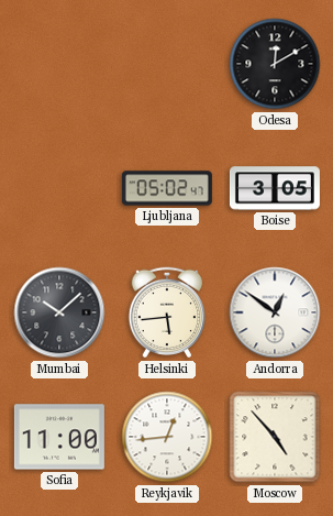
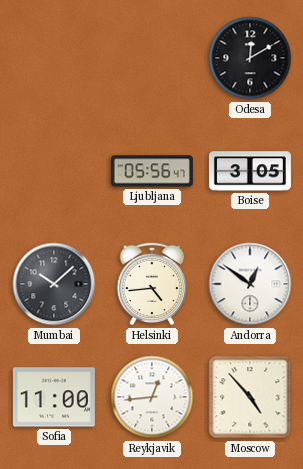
Ljubljana: 05:02 -> 05:56
Helsinki: 5:44 -> 4:44
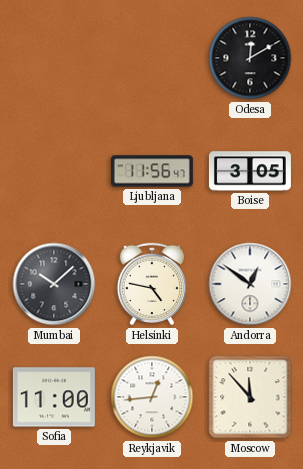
Ljubljana: 05:56 -> 11:56
Helsinki: 4:44 -> 4:47
Moscow: 4:53 -> 11:53
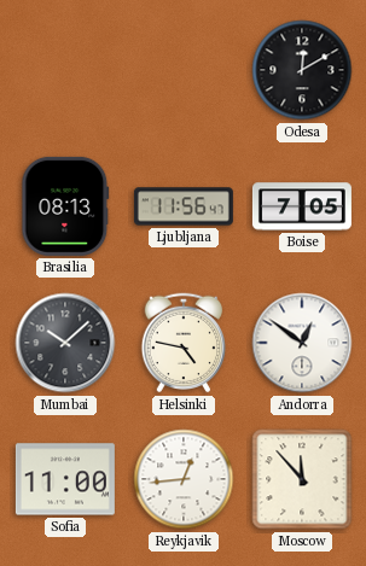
Brasilia: none -> 08:13
Boise: 3:05 -> 7:05
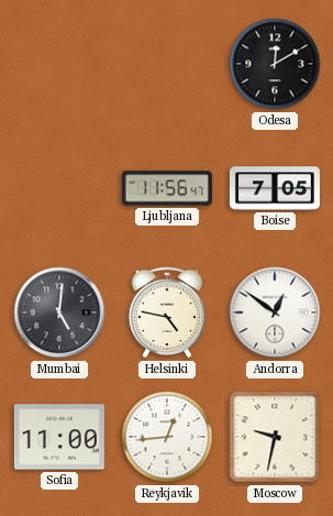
Brasilia: 08:13 -> none
Mumbai: 10:08 -> 5:01
Moscow: 11:53 -> 9:32
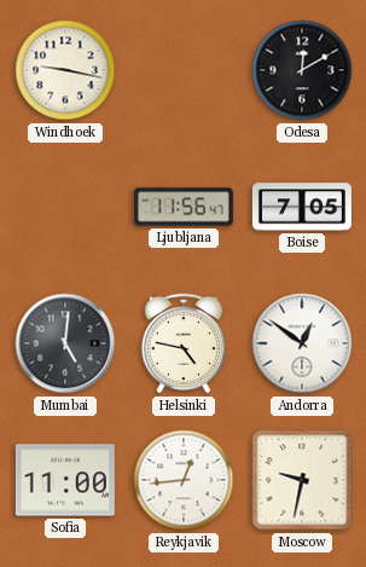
Windhoek: none -> 9:17
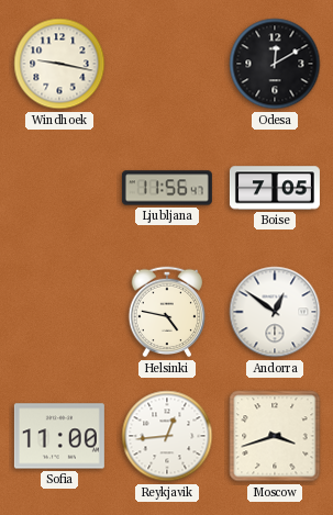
Mumbai: 5:01 -> none
Moscow: 9:32 -> 3:42
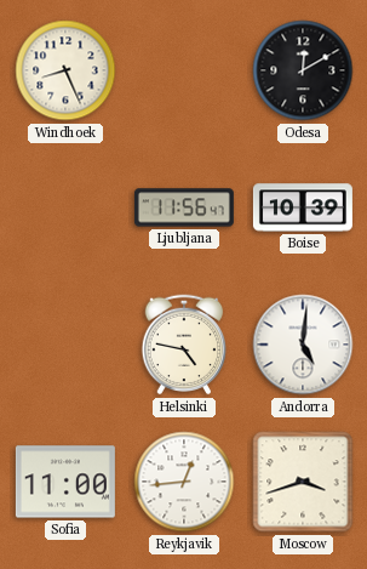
Windhoek: 9:17 -> 8:26
Boise: 7:05 -> 10:39
Andorra: 12:51 -> 5:01
